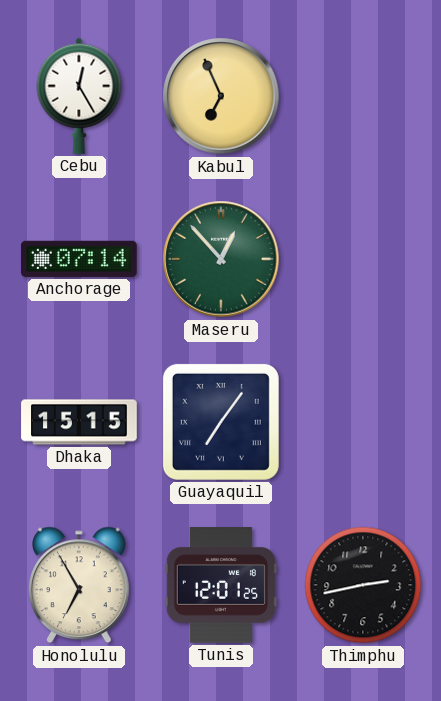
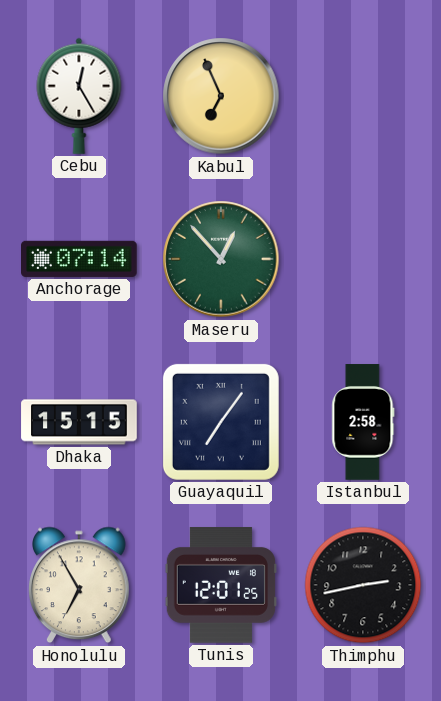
Istanbul: none -> 2:58
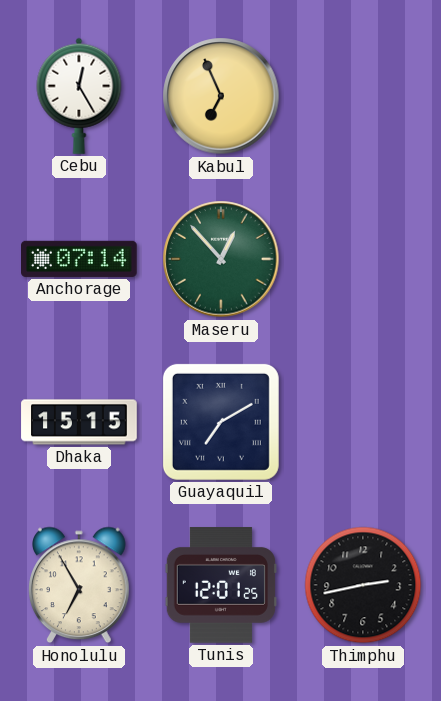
Guayaquil: 7:06 -> 7:10
Istanbul: 2:58 -> none
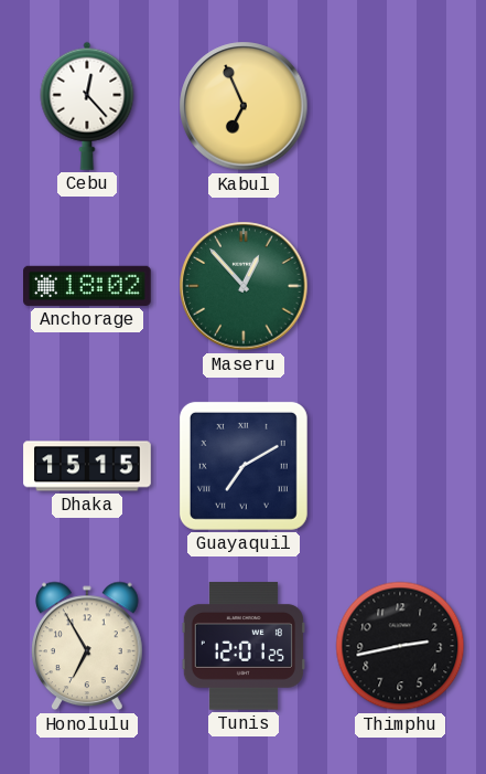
Cebu: 12:25 -> 12:23
Anchorage: 07:14 -> 18:02
